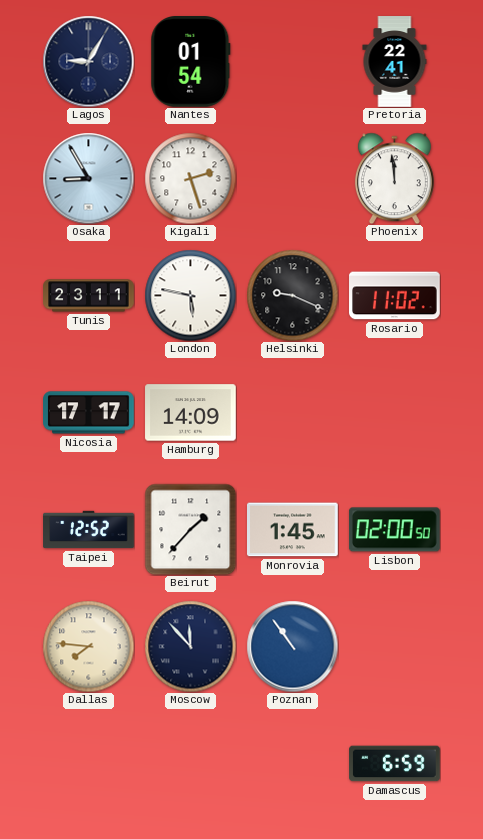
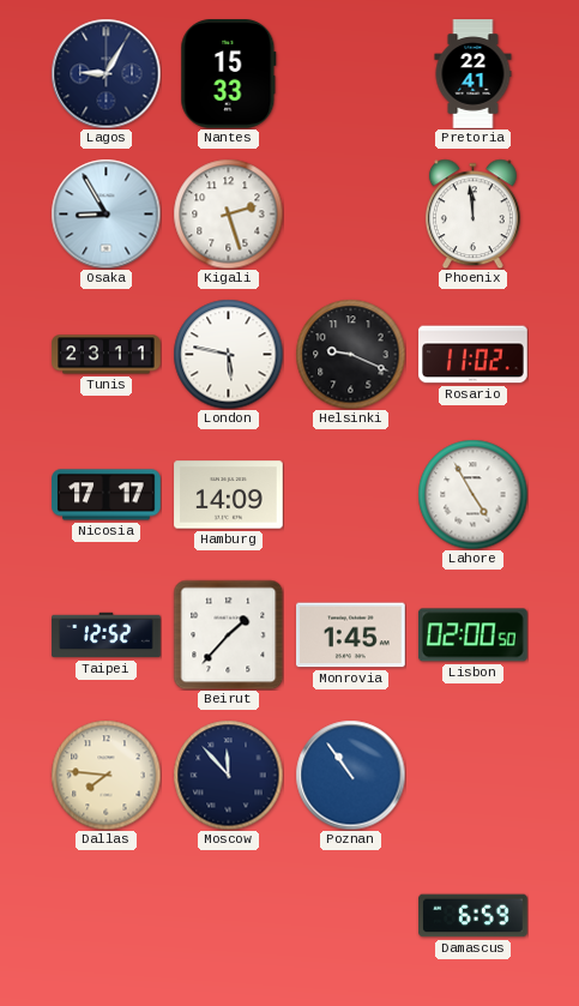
Nantes: 01:54 -> 15:33
Lahore: none -> 4:55
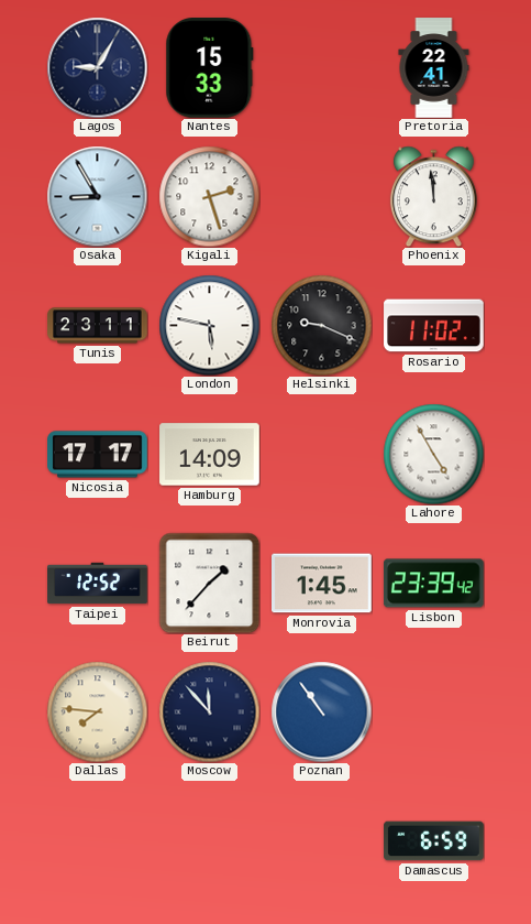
Lisbon: 02:00 -> 23:39
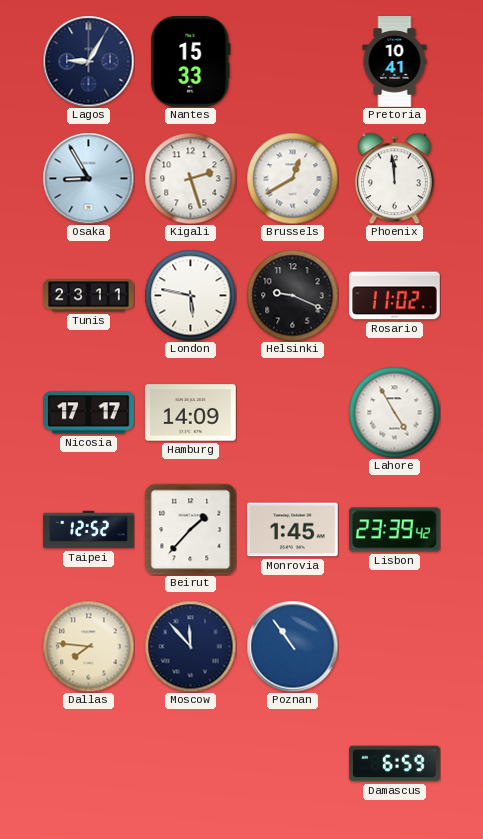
Pretoria: 22:41 -> 10:41
Brussels: none -> 12:40
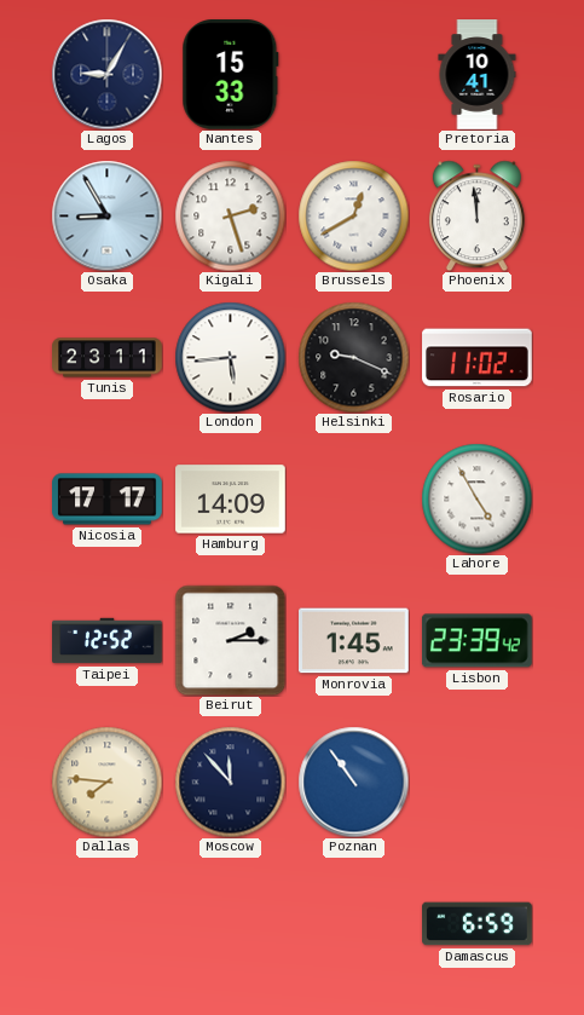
London: 5:47 -> 5:44
Beirut: 1:37 -> 2:15
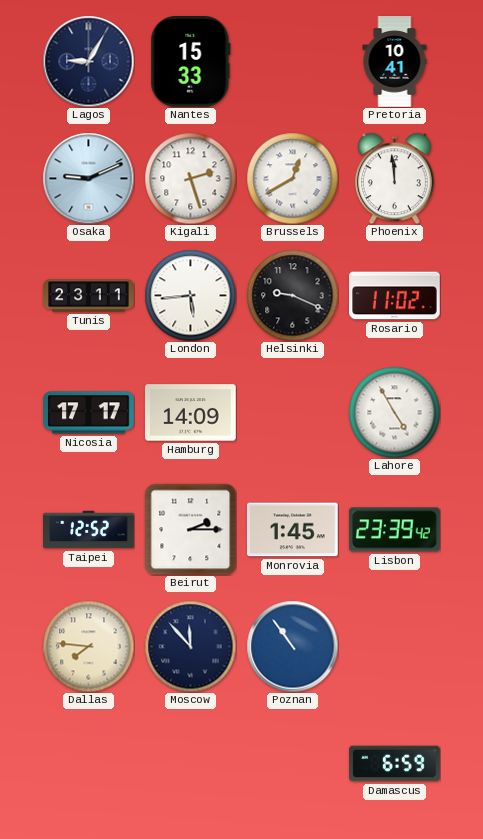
Osaka: 8:55 -> 9:11
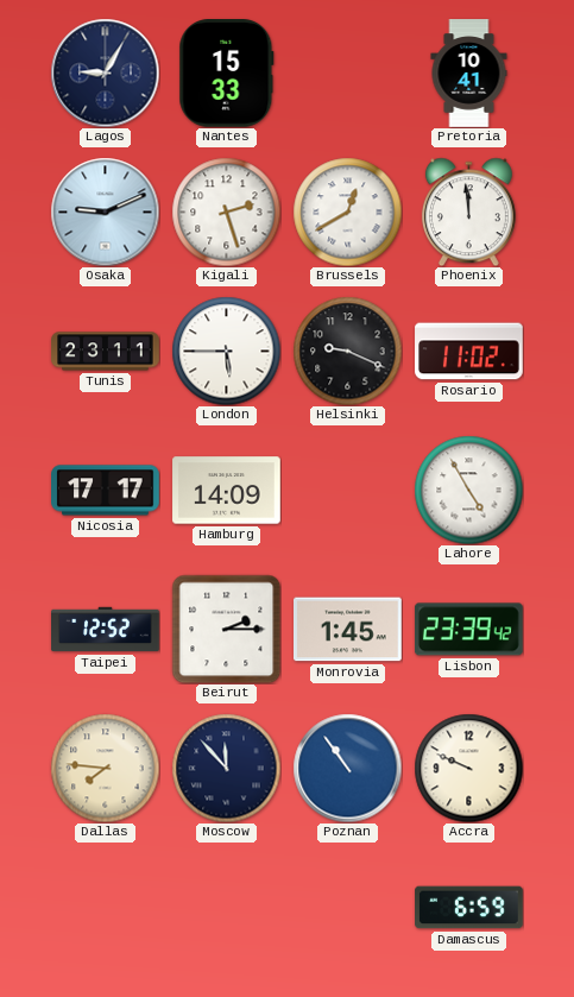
London: 5:44 -> 5:45
Accra: none -> 9:49
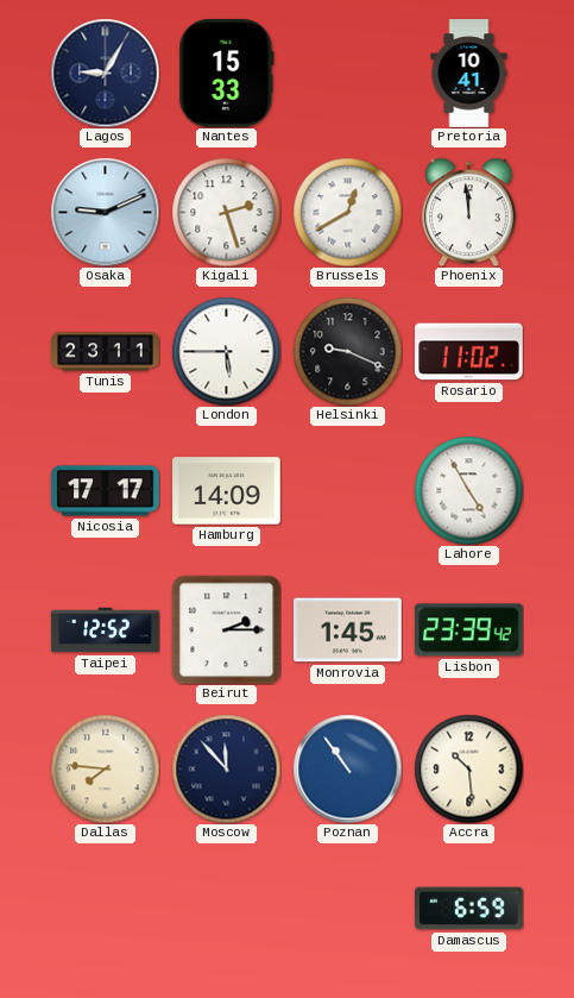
Accra: 9:49 -> 10:29
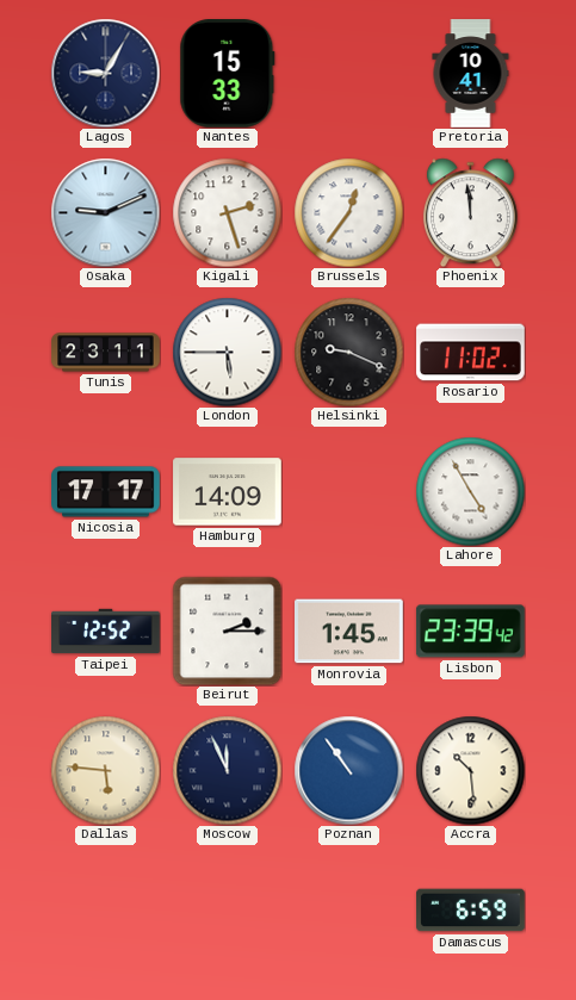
Brussels: 12:40 -> 12:36
Dallas: 7:46 -> 5:46
Moscow: 11:53 -> 11:56
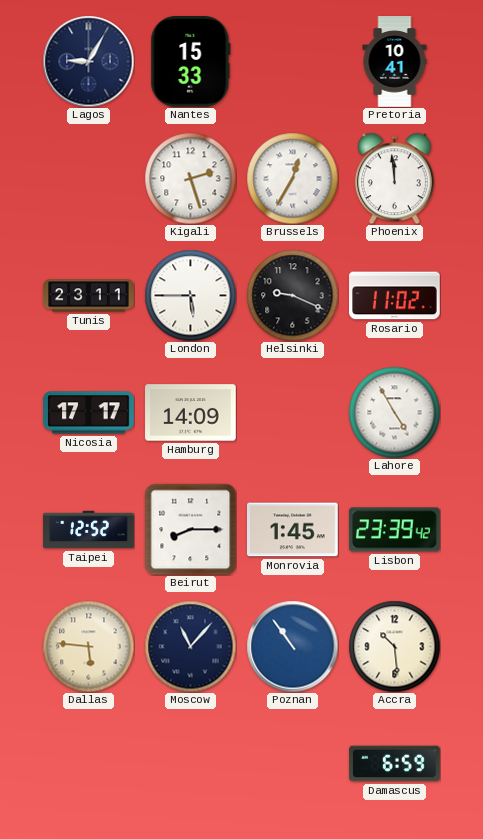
Osaka: 9:11 -> none
Brussels: 12:36 -> 12:35
Beirut: 2:15 -> 8:15
Moscow: 11:56 -> 11:07
